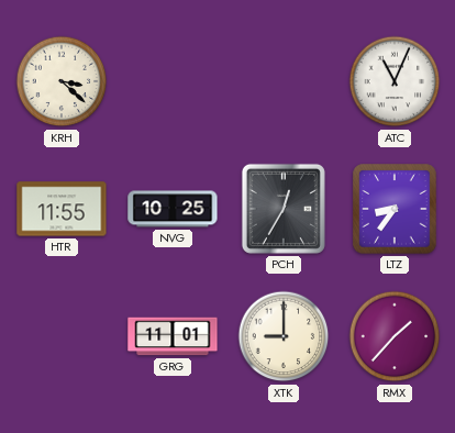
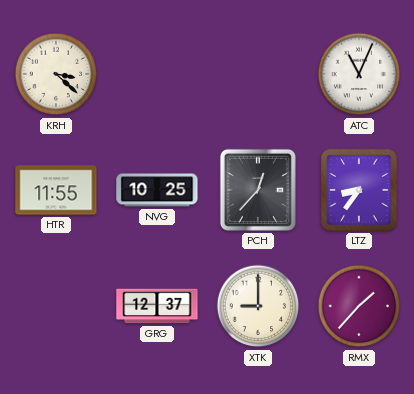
PCH: 12:35 -> 12:37
GRG: 11:01 -> 12:37
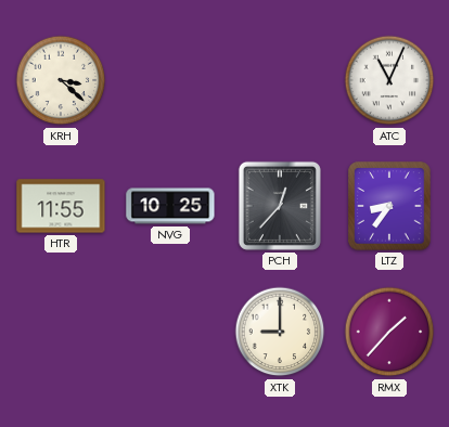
GRG: 12:37 -> none
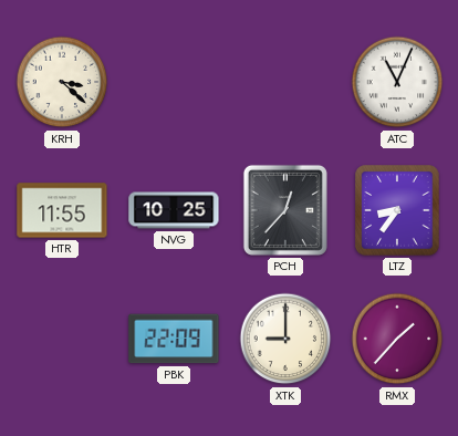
PBK: none -> 22:09
